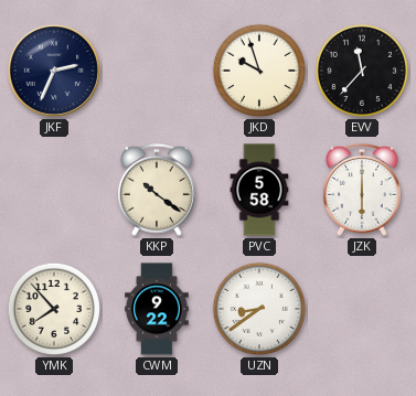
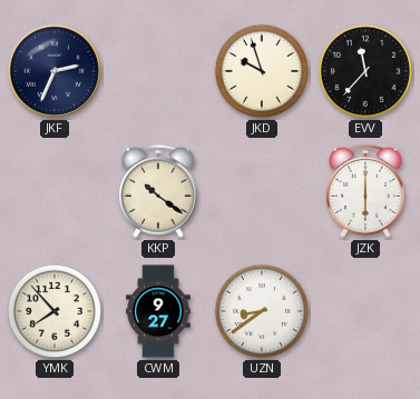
PVC: 5:58 -> none
CWM: 9:22 -> 9:27
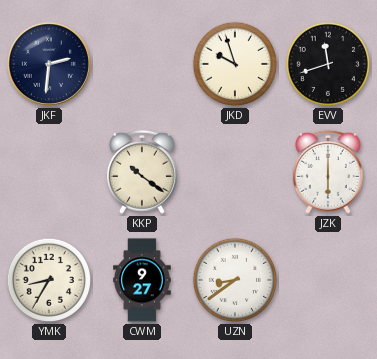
JKF: 2:34 -> 2:31
EVV: 11:37 -> 11:42
YMK: 7:53 -> 8:35
